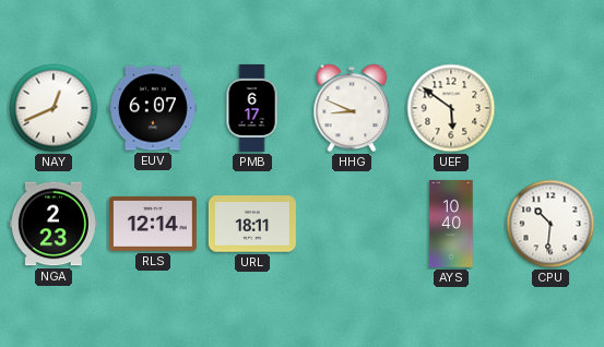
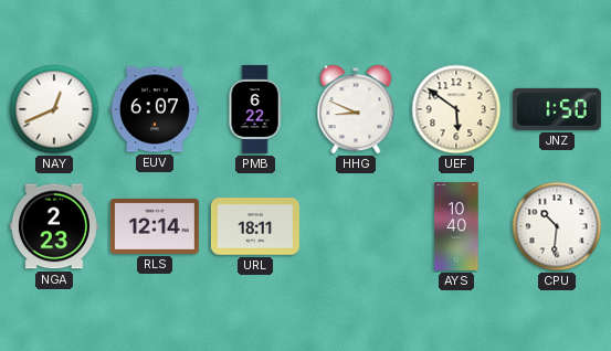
PMB: 6:17 -> 6:22
JNZ: none -> 1:50
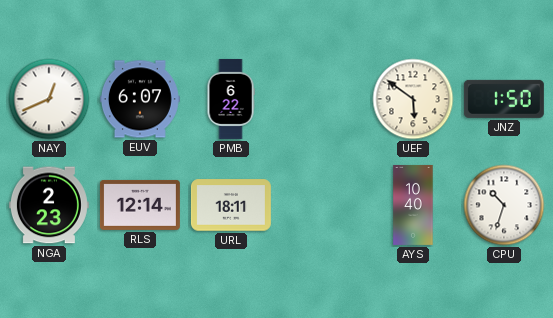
HHG: 8:49 -> none
CPU: 10:31 -> 10:33
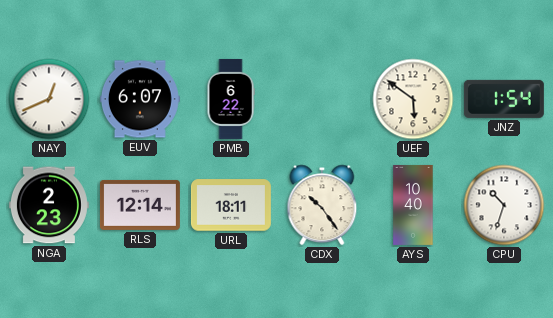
JNZ: 1:50 -> 1:54
CDX: none -> 10:24
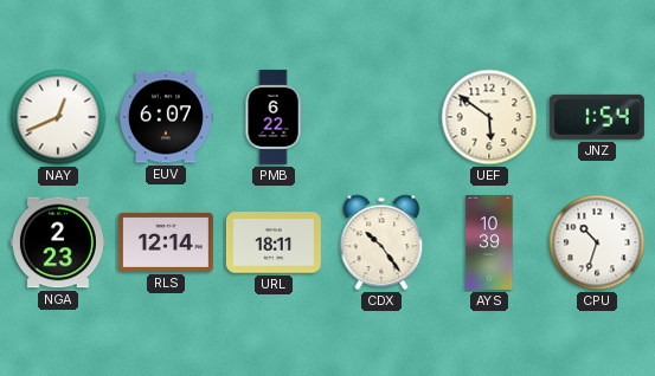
AYS: 10:40 -> 10:39
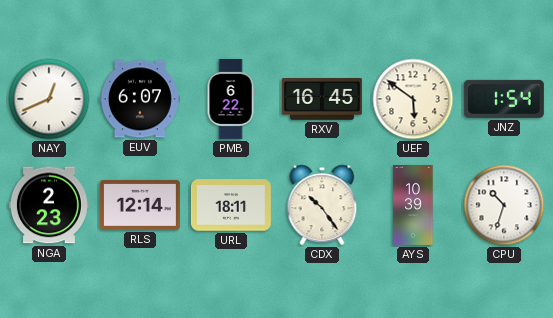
RXV: none -> 16:45
